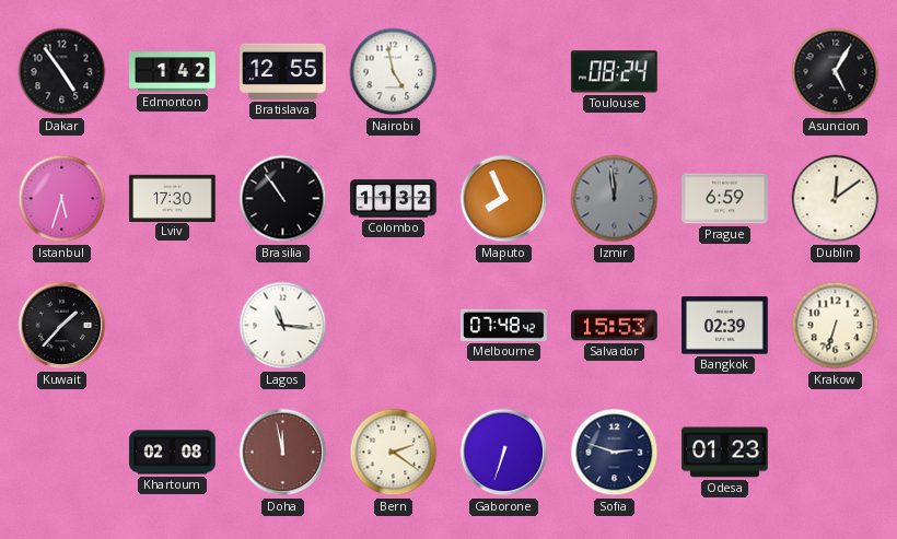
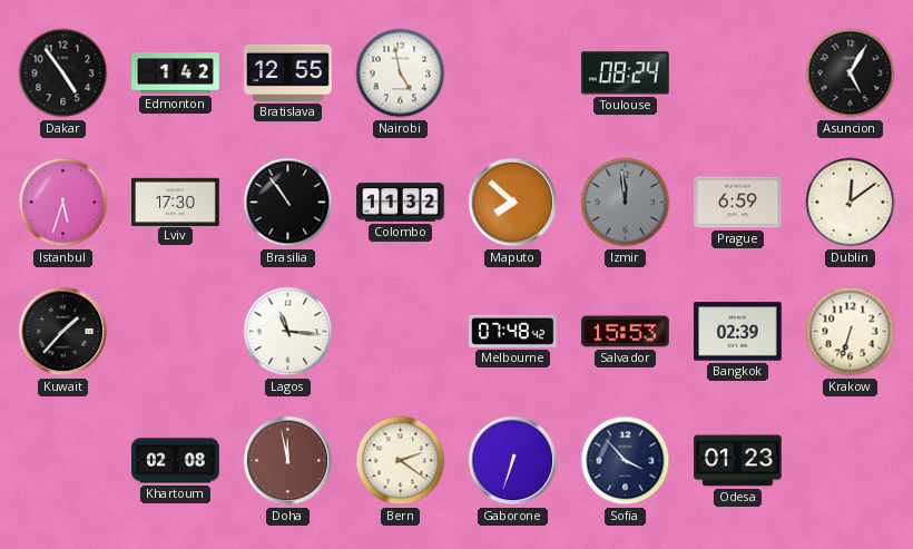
Maputo: 7:56 -> 7:52
Sofia: 2:48 -> 3:53
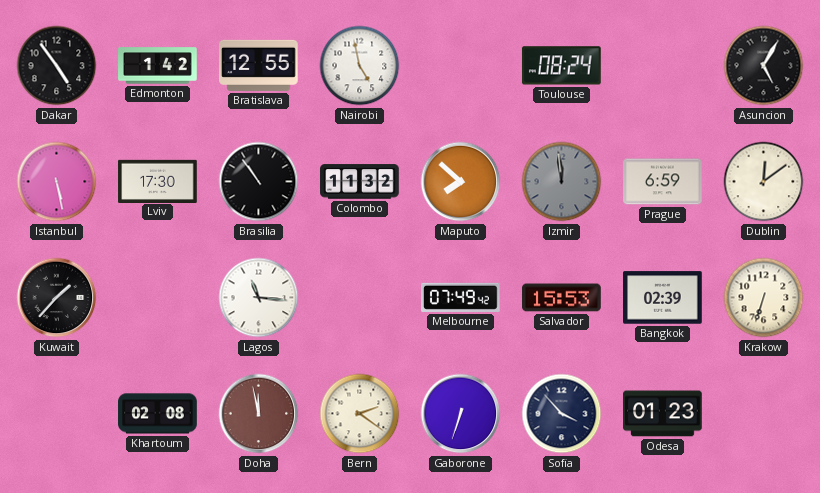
Istanbul: 5:33 -> 5:28
Melbourne: 07:48 -> 07:49
